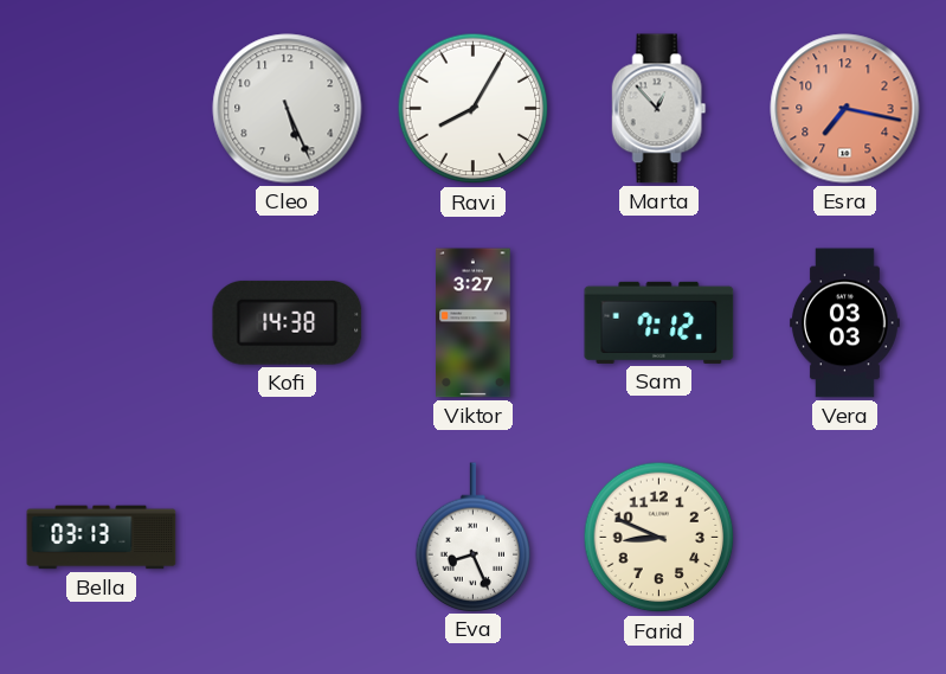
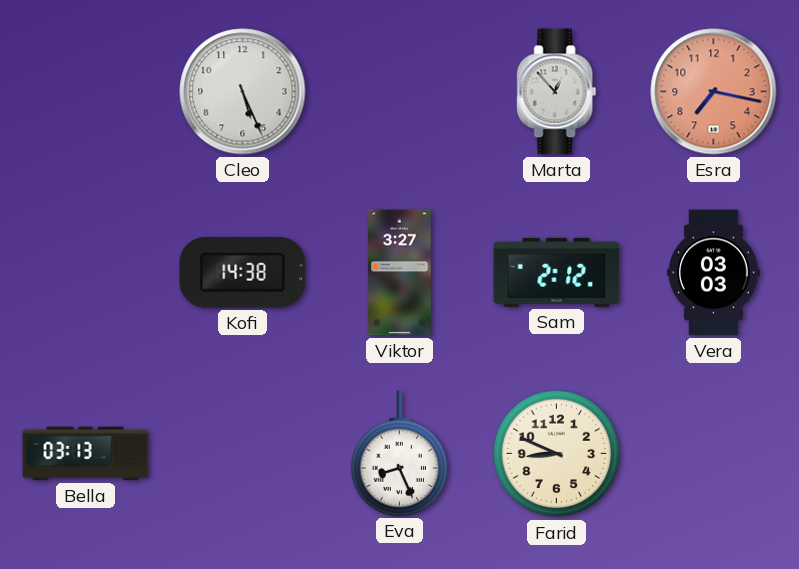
Ravi: 8:05 -> none
Sam: 7:12 -> 2:12
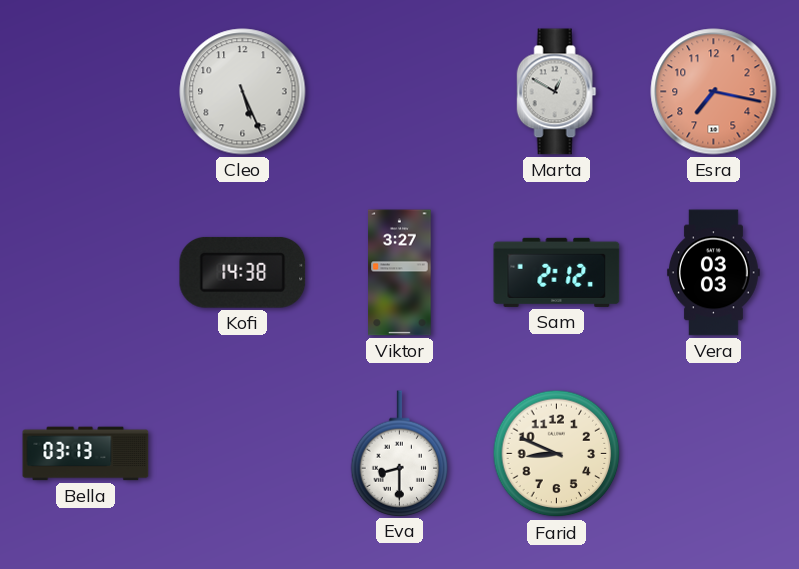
Marta: 12:53 -> 12:50
Eva: 8:26 -> 8:30
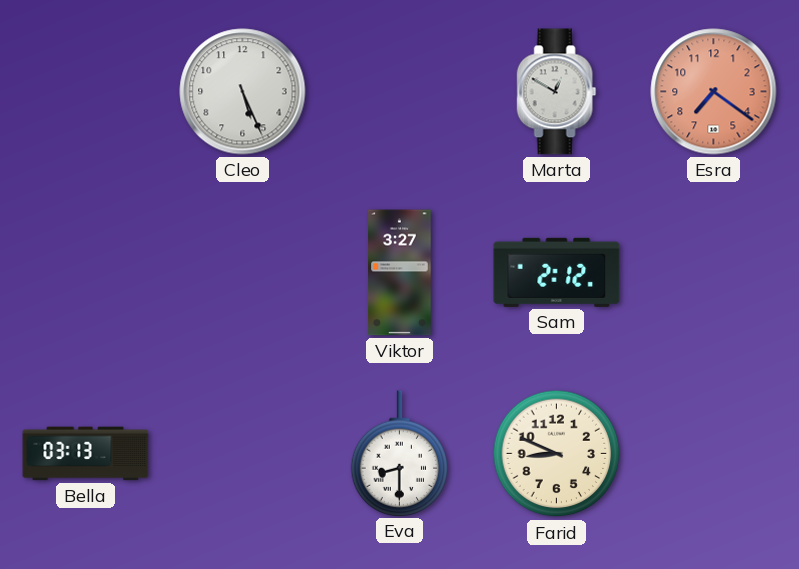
Esra: 7:17 -> 7:21
Kofi: 14:38 -> none
Vera: 03:03 -> none
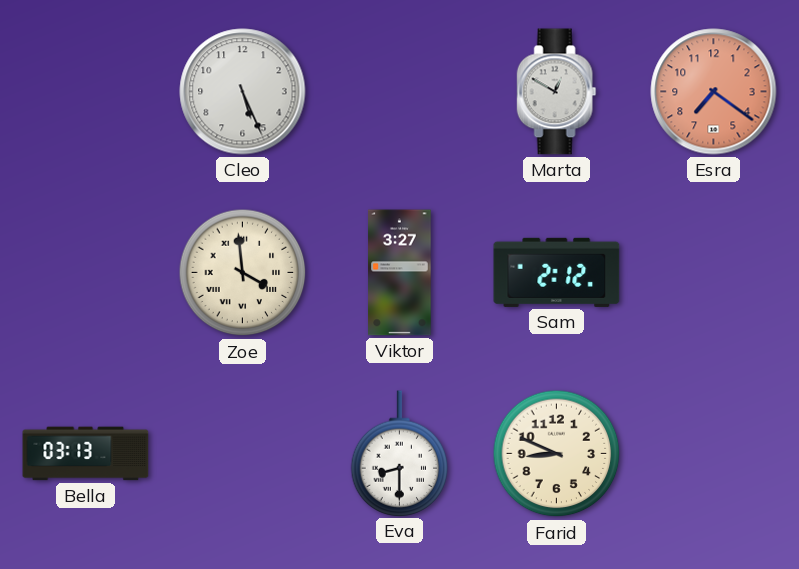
Zoe: none -> 3:59
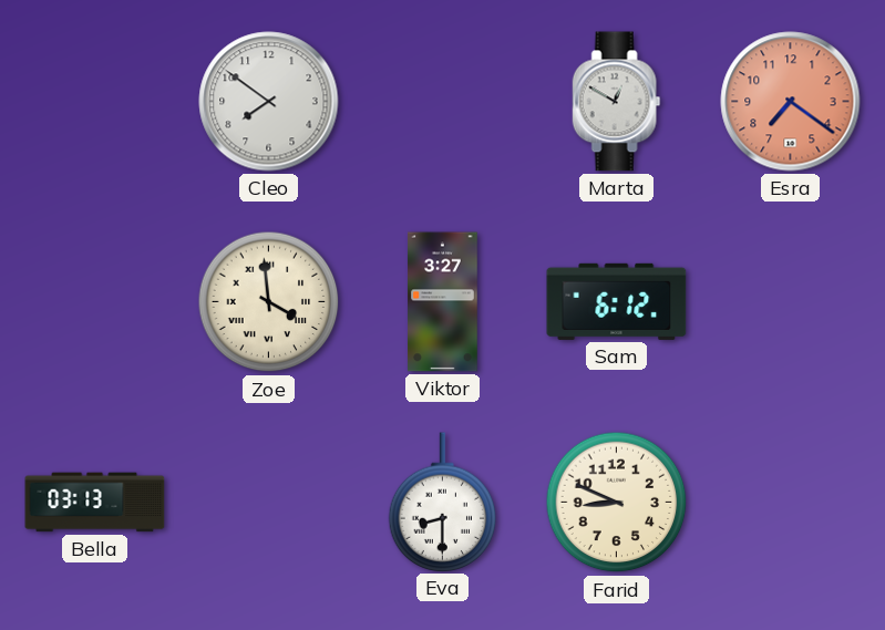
Cleo: 5:26 -> 7:51
Sam: 2:12 -> 6:12
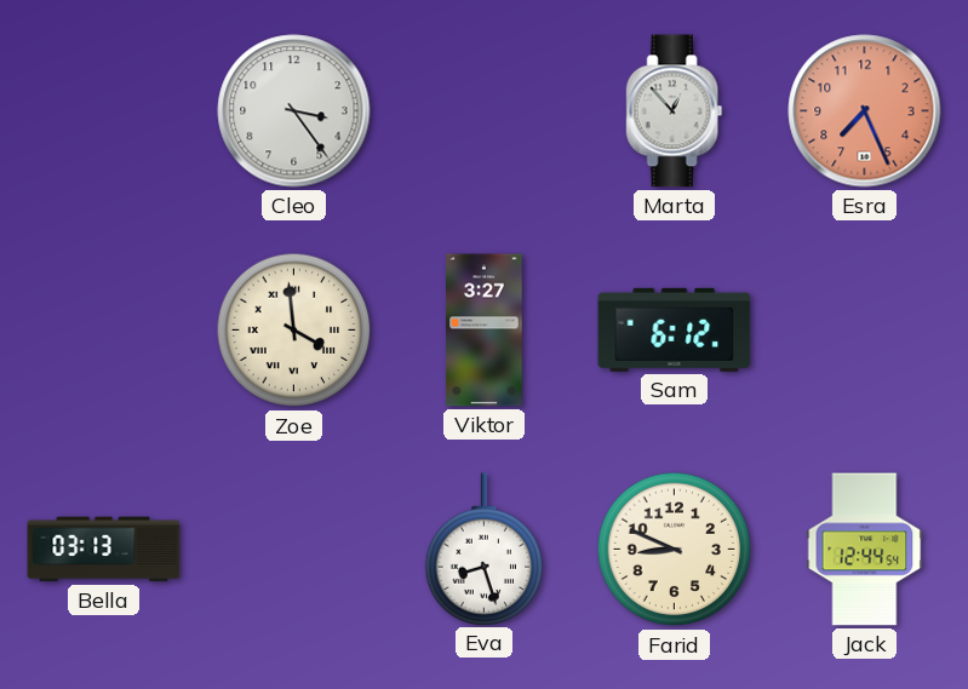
Cleo: 7:51 -> 3:24
Marta: 12:50 -> 12:53
Esra: 7:21 -> 7:26
Eva: 8:30 -> 8:27
Jack: none -> 12:44
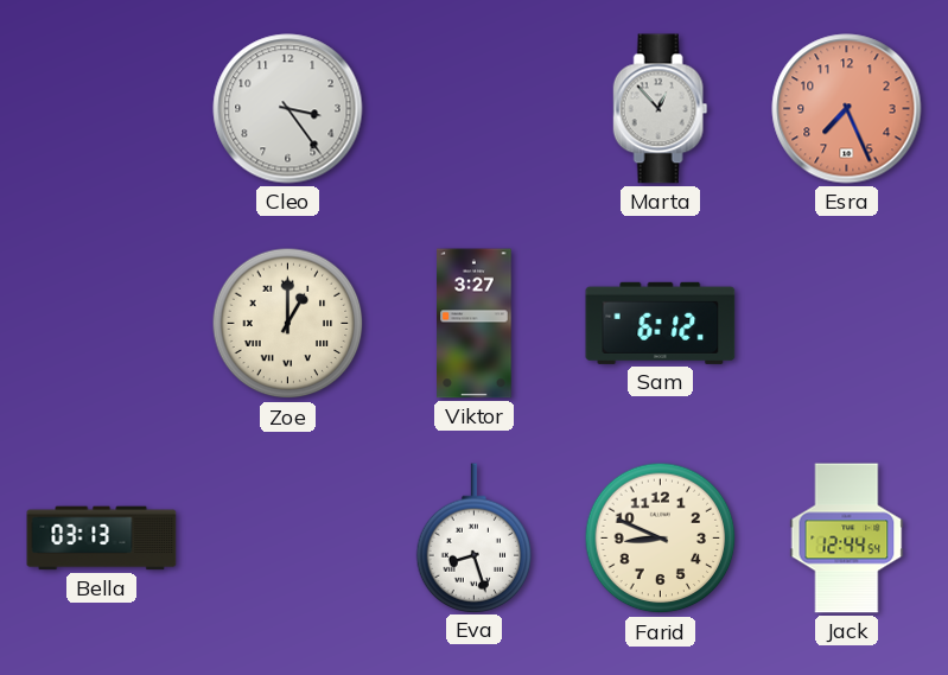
Zoe: 3:59 -> 1:00
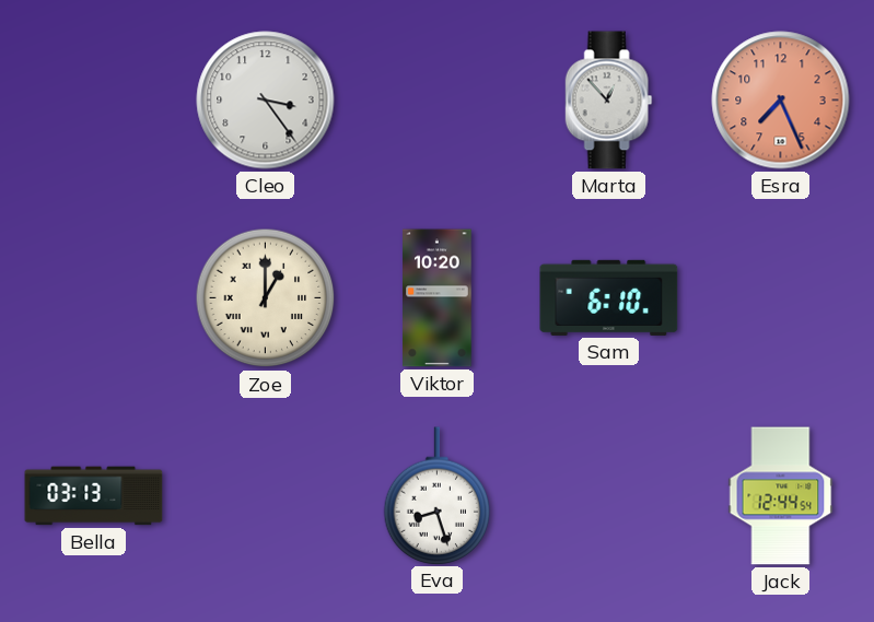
Viktor: 3:27 -> 10:20
Sam: 6:12 -> 6:10
Farid: 8:49 -> none
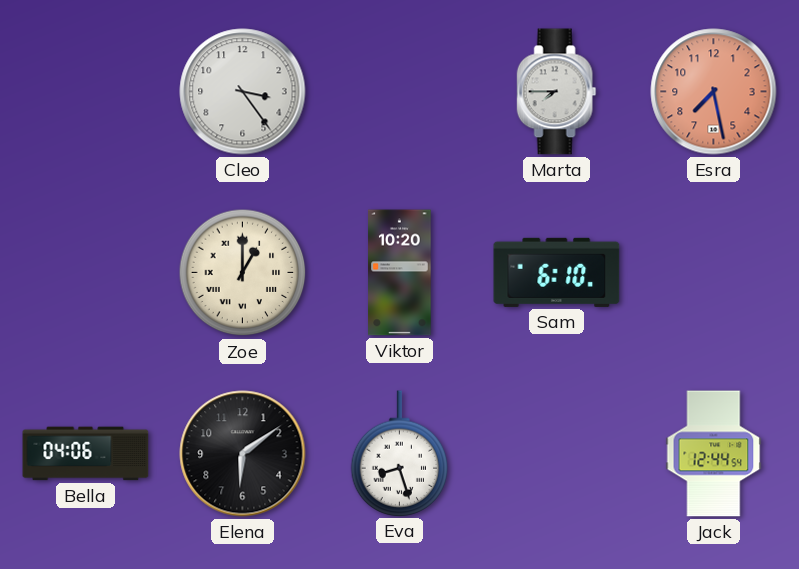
Marta: 12:53 -> 7:45
Esra: 7:26 -> 7:28
Bella: 03:13 -> 04:06
Elena: none -> 6:09
